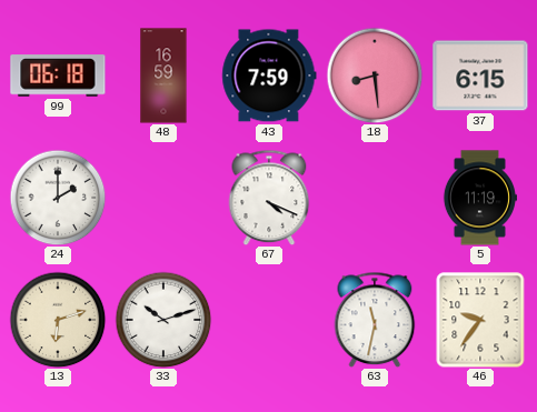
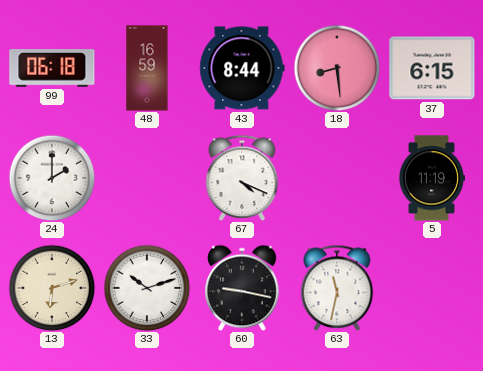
43: 7:59 -> 8:44
60: none -> 9:17
46: 9:36 -> none
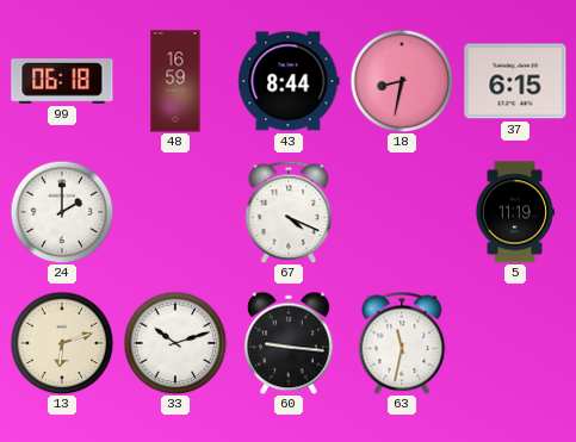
18: 8:29 -> 8:32
60: 9:17 -> 9:16
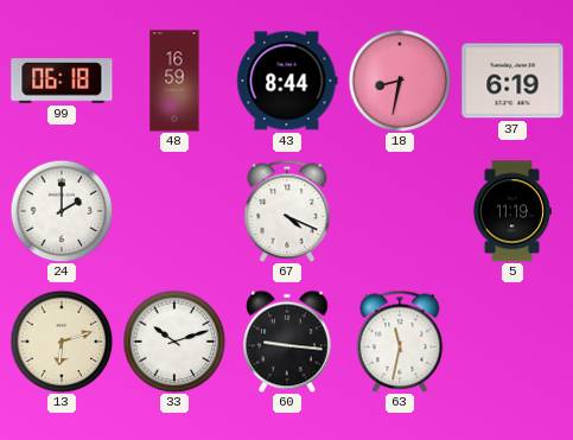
37: 6:15 -> 6:19
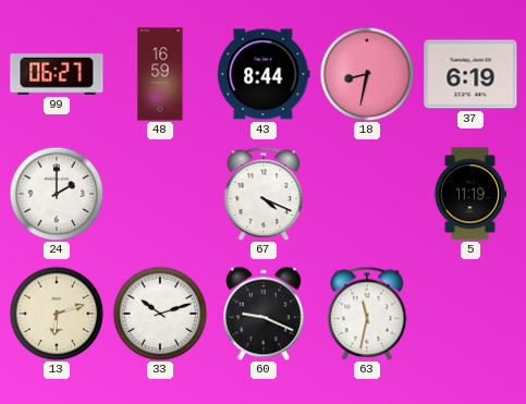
99: 06:18 -> 06:27
60: 9:16 -> 9:19
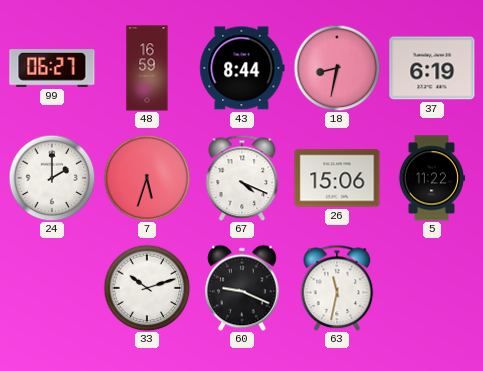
7: none -> 5:33
26: none -> 15:06
5: 11:19 -> 11:22
13: 6:12 -> none
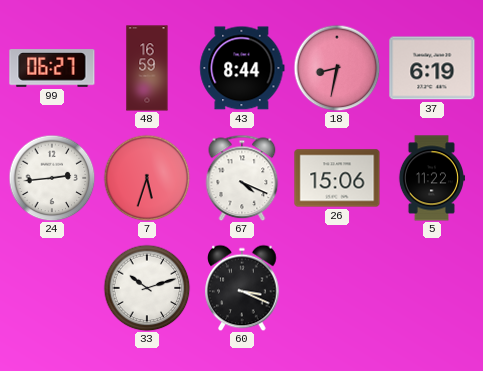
24: 2:00 -> 2:44
60: 9:19 -> 3:19
63: 11:32 -> none
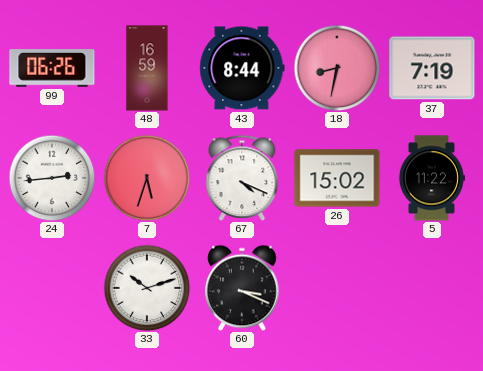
99: 06:27 -> 06:26
37: 6:19 -> 7:19
26: 15:06 -> 15:02
